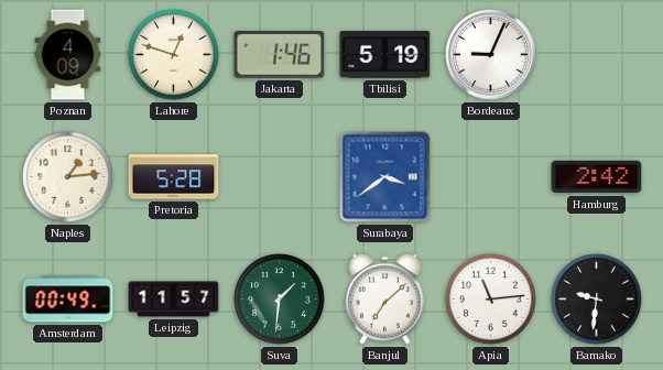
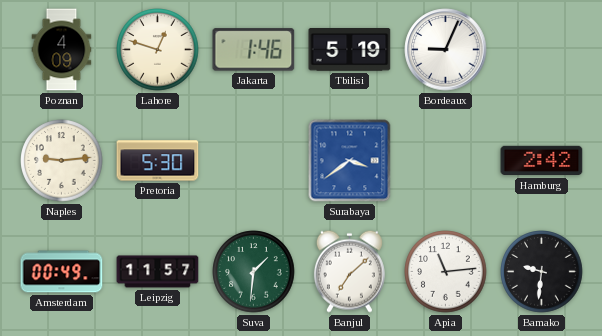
Naples: 1:14 -> 9:14
Pretoria: 5:28 -> 5:30
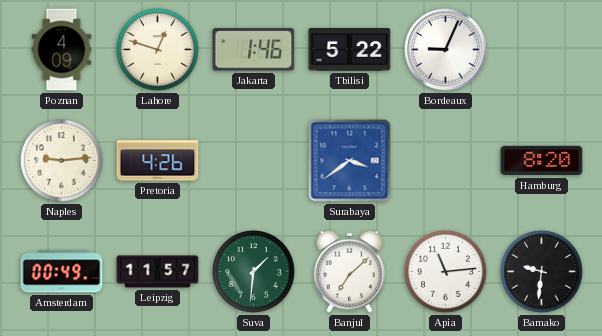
Tbilisi: 5:19 -> 5:22
Pretoria: 5:30 -> 4:26
Hamburg: 2:42 -> 8:20
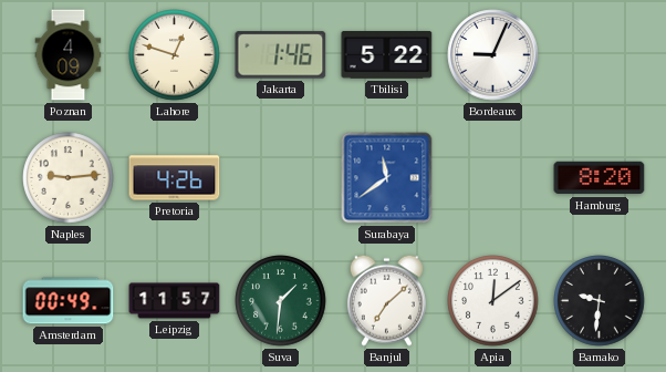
Surabaya: 3:39 -> 11:39
Apia: 11:14 -> 12:09
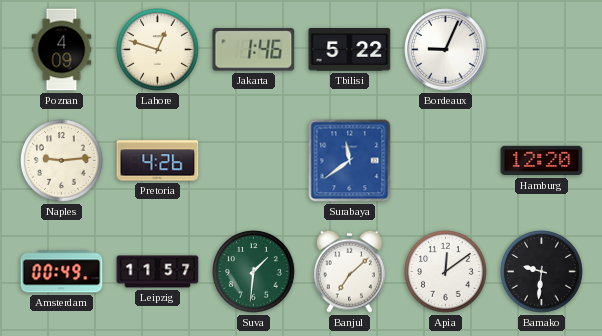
Hamburg: 8:20 -> 12:20
